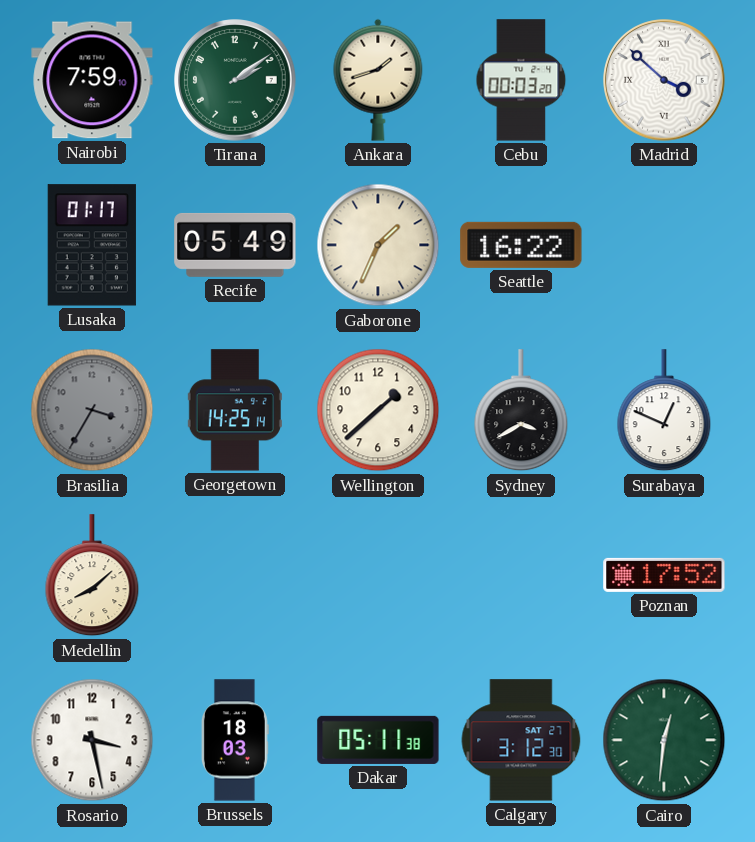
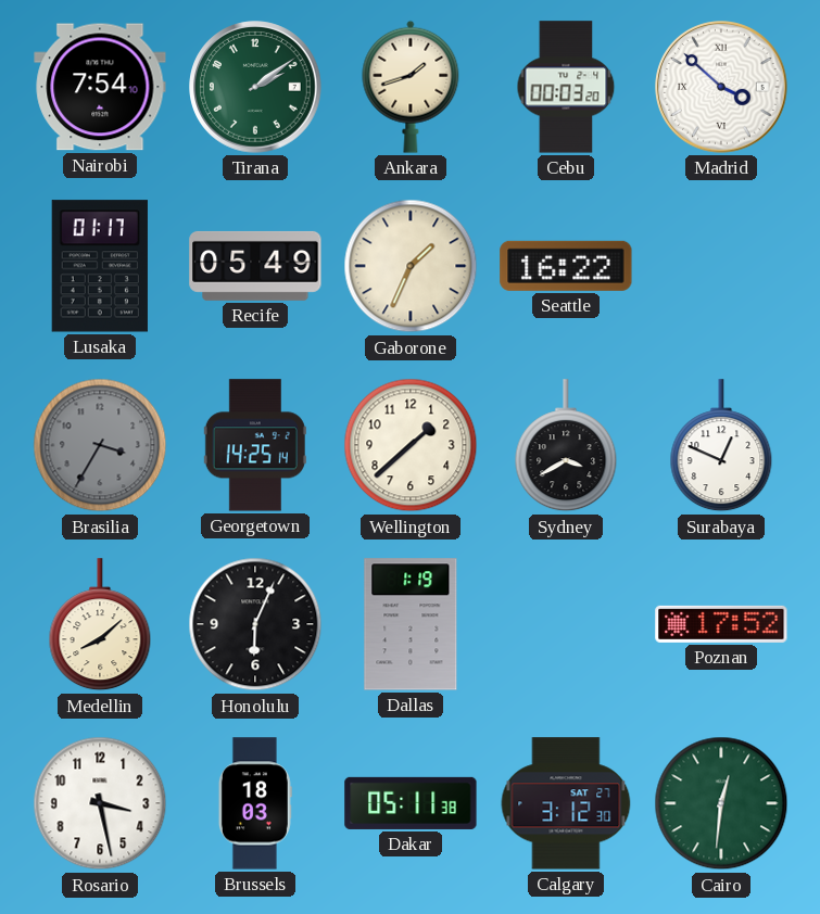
Nairobi: 7:59 -> 7:54
Honolulu: none -> 6:04
Dallas: none -> 1:19
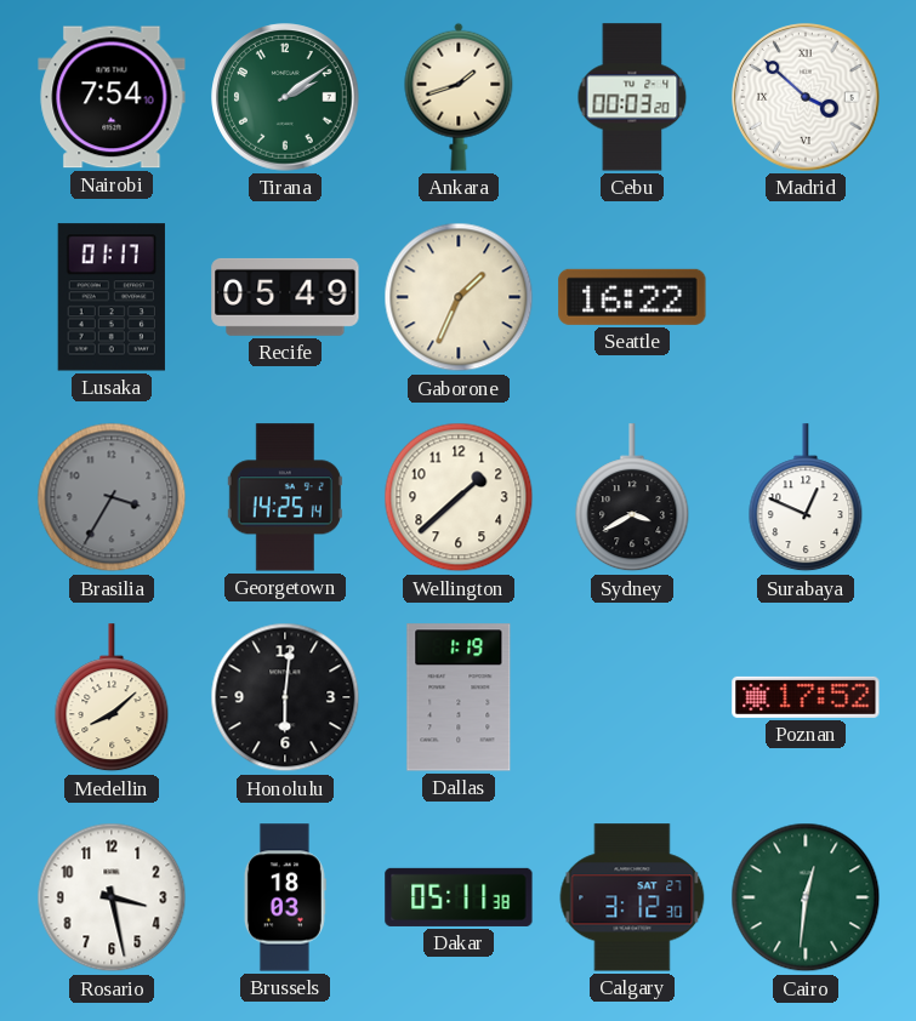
Honolulu: 6:04 -> 6:01
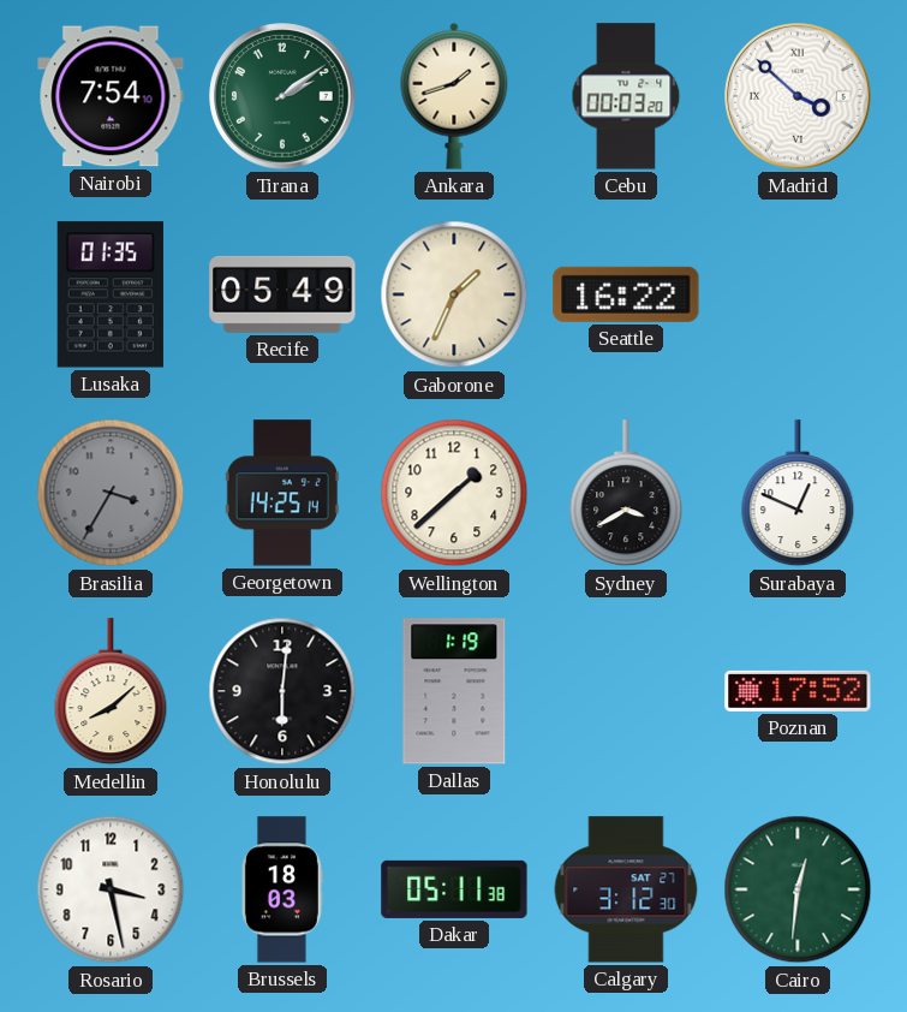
Lusaka: 01:17 -> 01:35
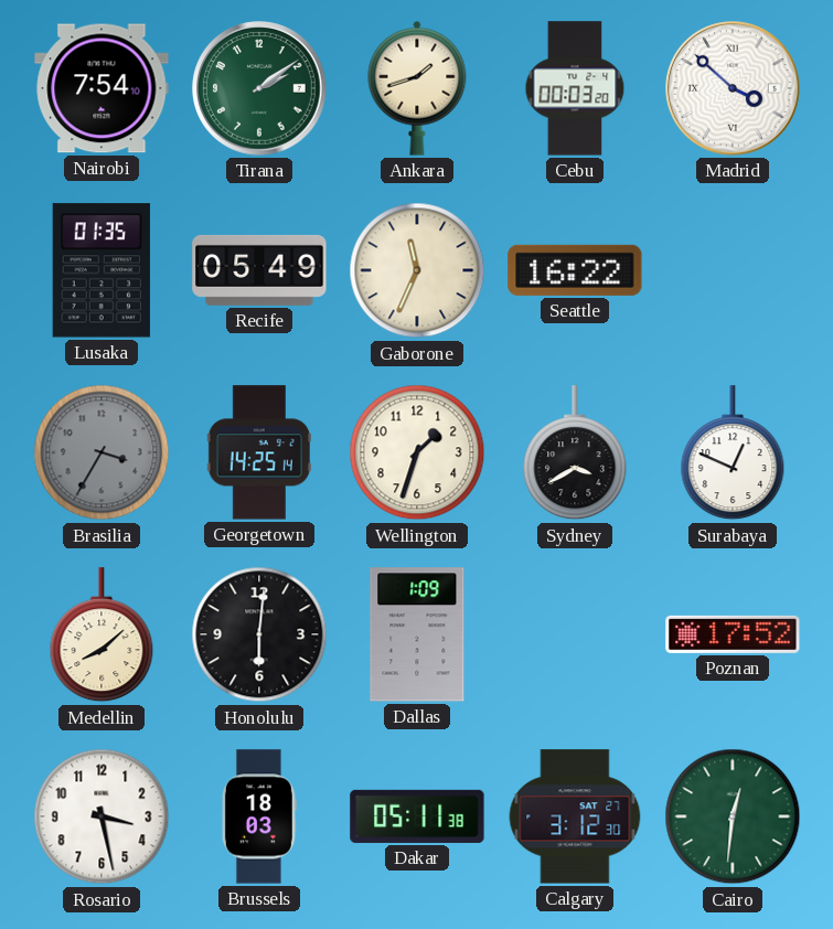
Gaborone: 1:34 -> 11:34
Wellington: 1:38 -> 1:33
Dallas: 1:19 -> 1:09
